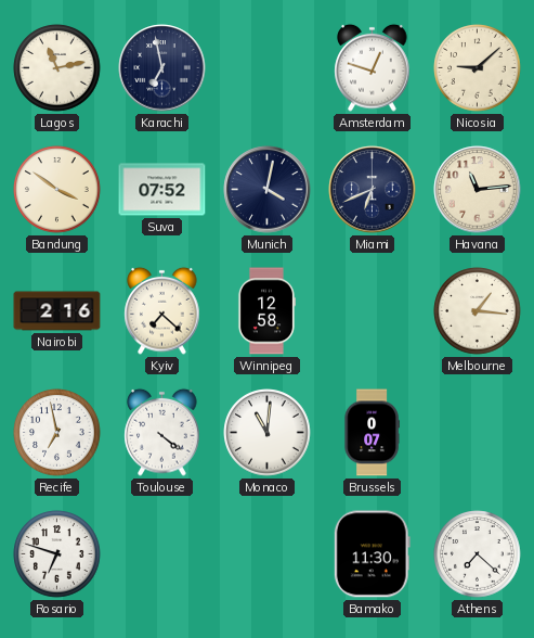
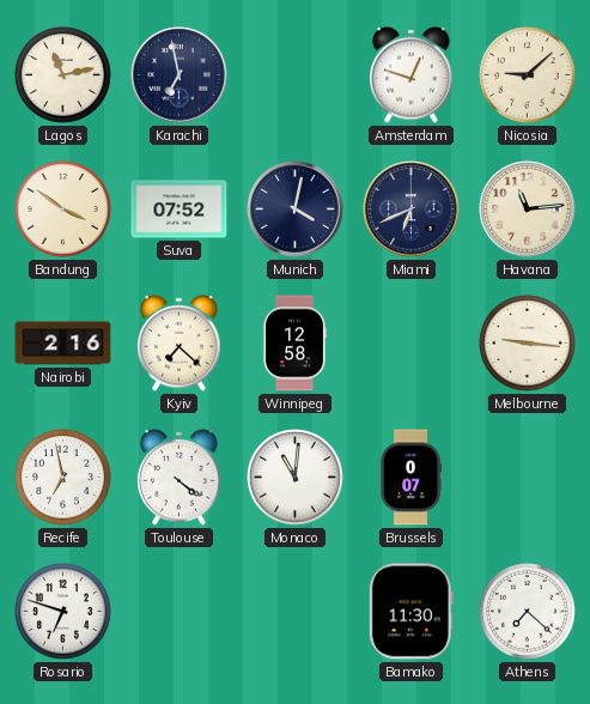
Melbourne: 1:16 -> 9:16
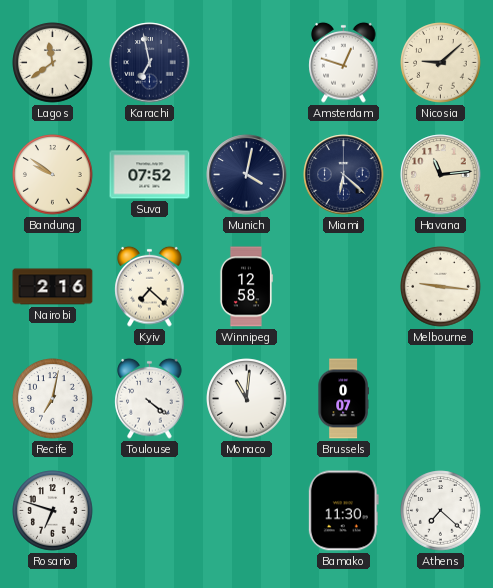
Lagos: 11:13 -> 11:39
Bandung: 3:51 -> 9:51
Miami: 6:41 -> 6:22
Recife: 6:58 -> 7:02
